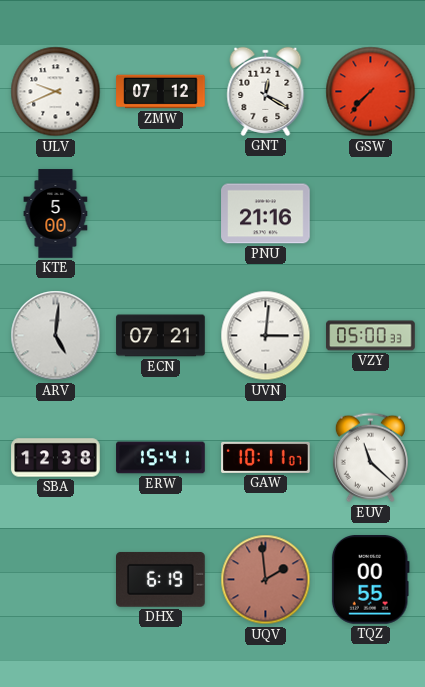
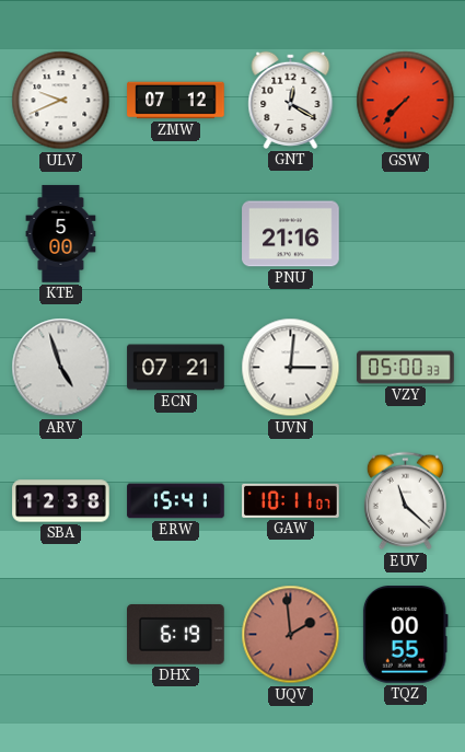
ARV: 5:01 -> 4:57
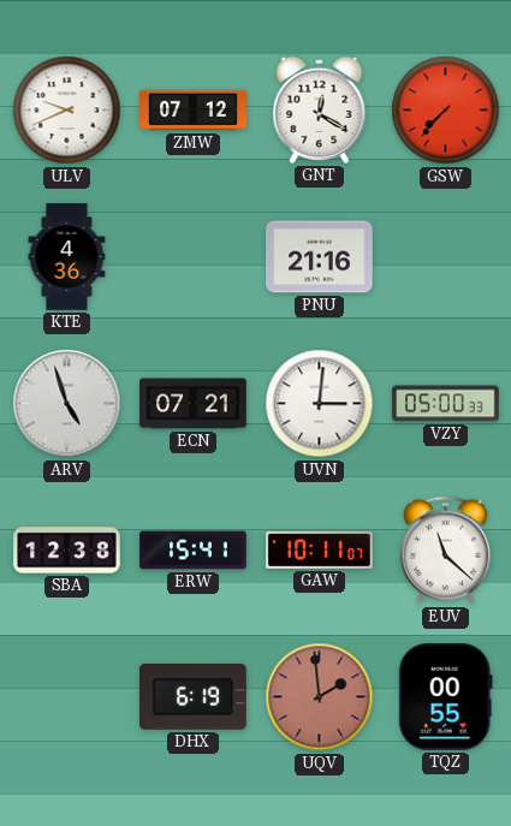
KTE: 5:00 -> 4:36
